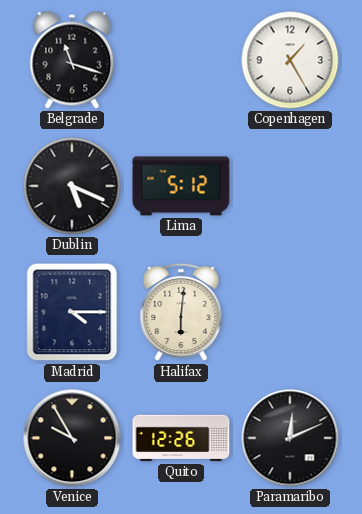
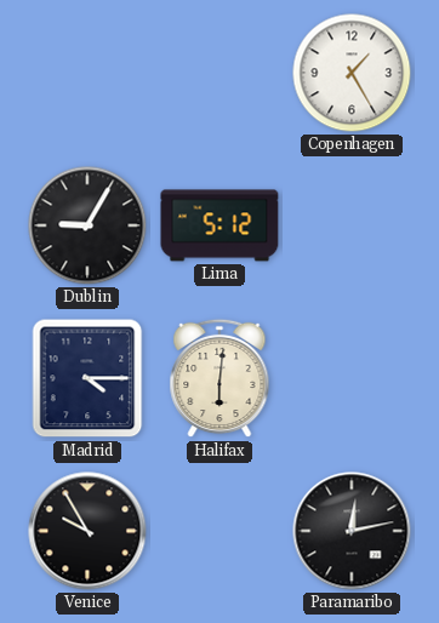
Belgrade: 11:18 -> none
Dublin: 5:19 -> 9:05
Quito: 12:26 -> none
Paramaribo: 12:11 -> 12:13
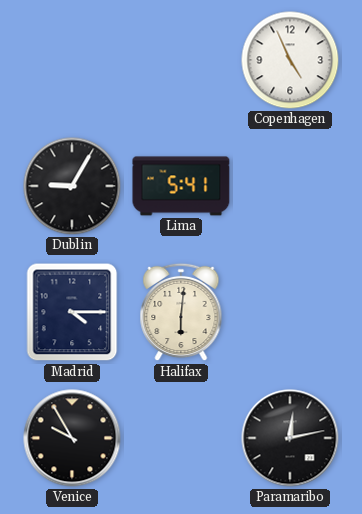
Copenhagen: 1:25 -> 4:56
Lima: 5:12 -> 5:41
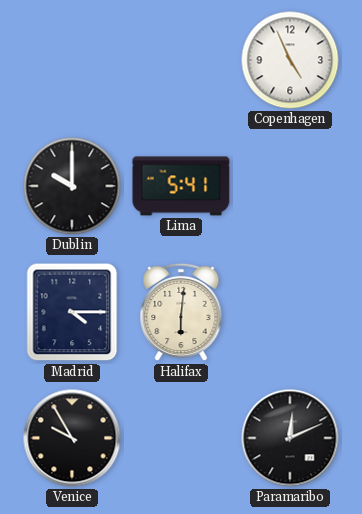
Dublin: 9:05 -> 10:00
Paramaribo: 12:13 -> 12:11
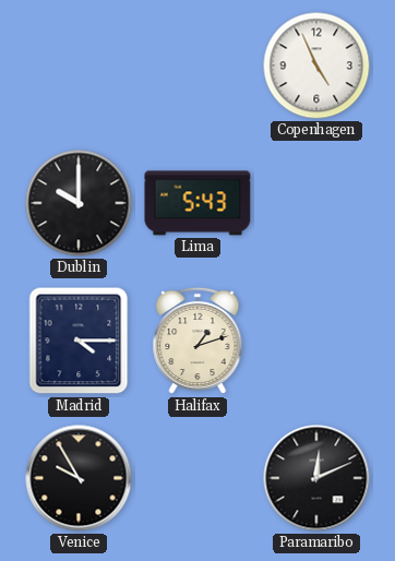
Lima: 5:41 -> 5:43
Halifax: 6:01 -> 1:12
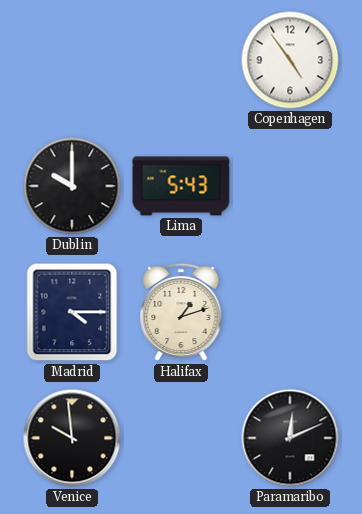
Copenhagen: 4:56 -> 4:54
Venice: 9:55 -> 9:59
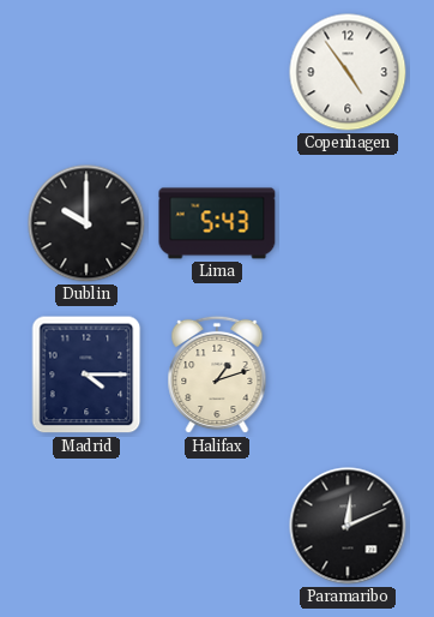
Venice: 9:59 -> none
